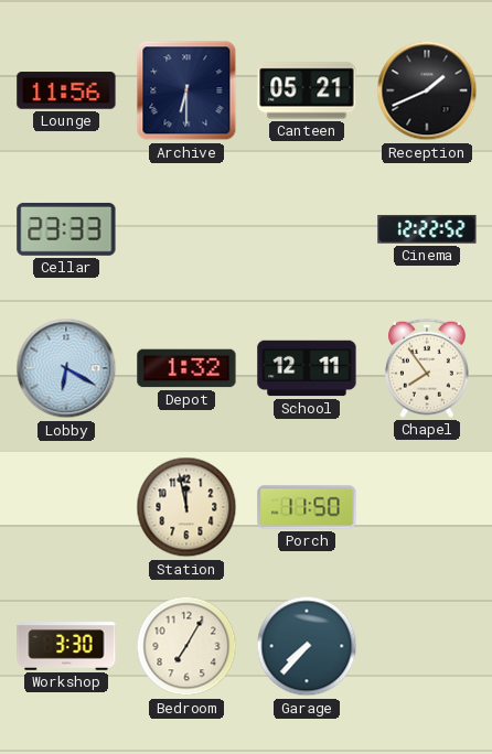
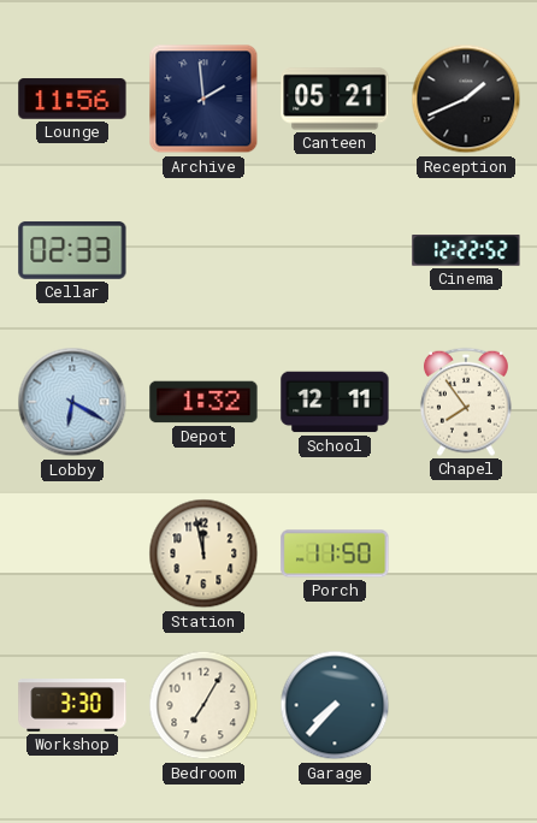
Archive: 6:30 -> 1:59
Cellar: 23:33 -> 02:33
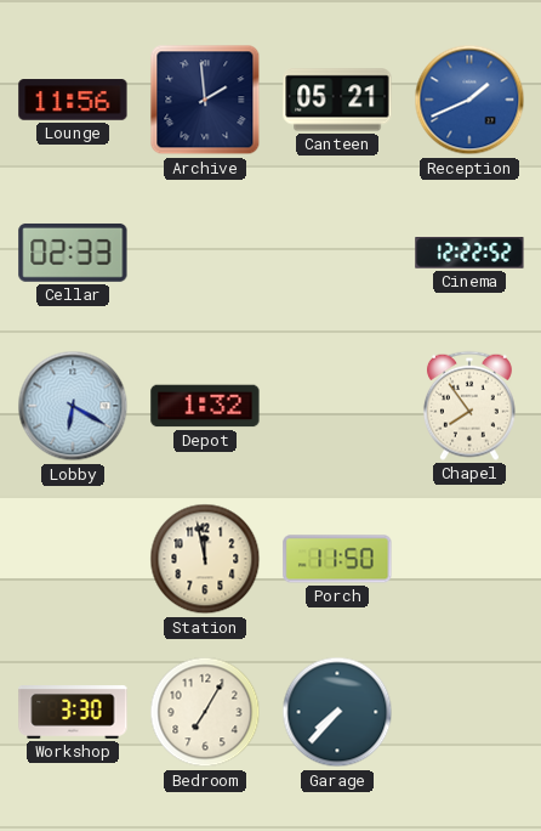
Reception dial: black -> blue
School: 12:11 -> none
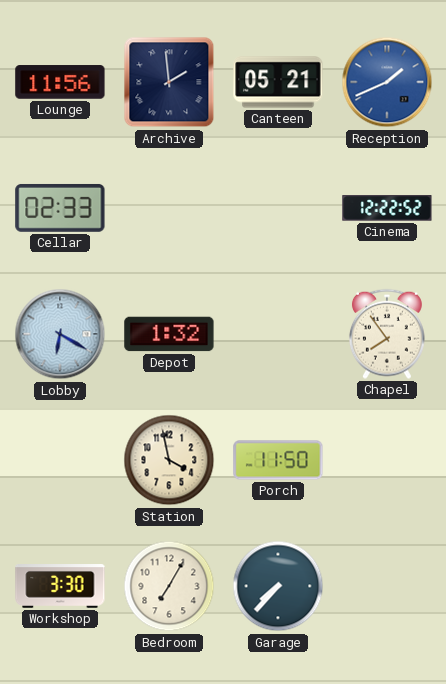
Station: 11:58 -> 3:58
